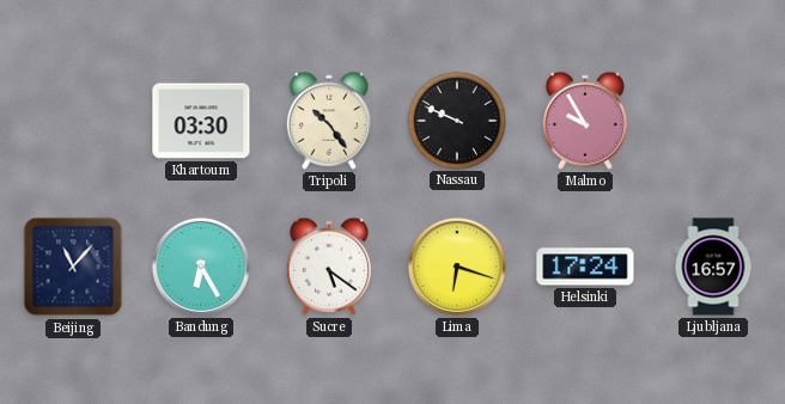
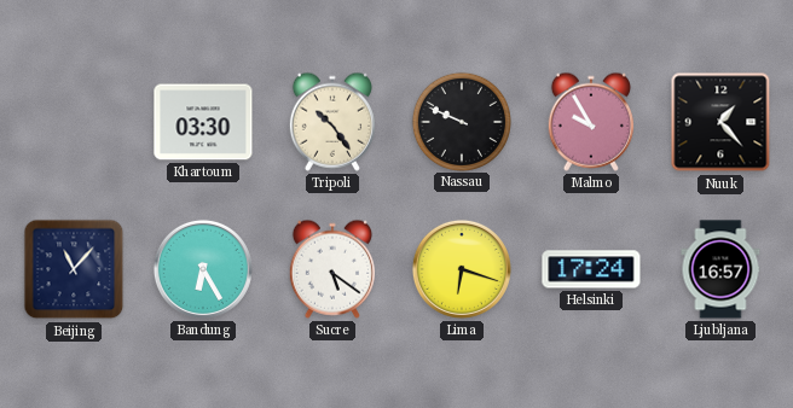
Nuuk: none -> 1:23
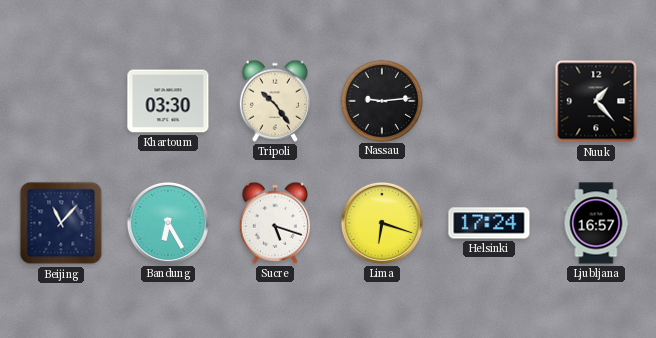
Nassau: 9:49 -> 9:14
Malmo: 9:55 -> none
Sucre: 5:21 -> 5:18
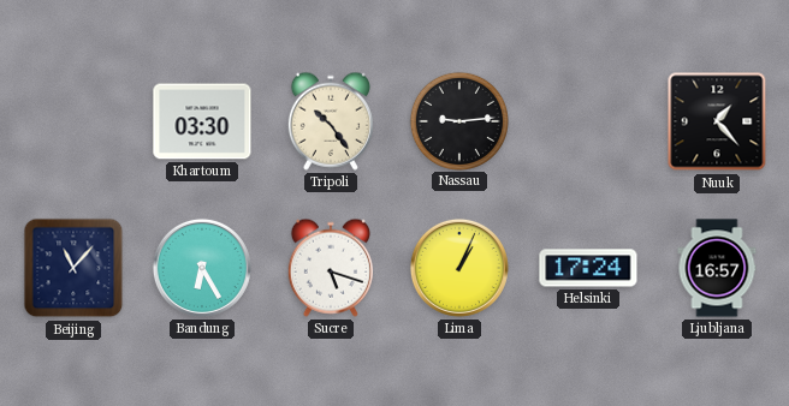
Lima: 6:18 -> 1:04
